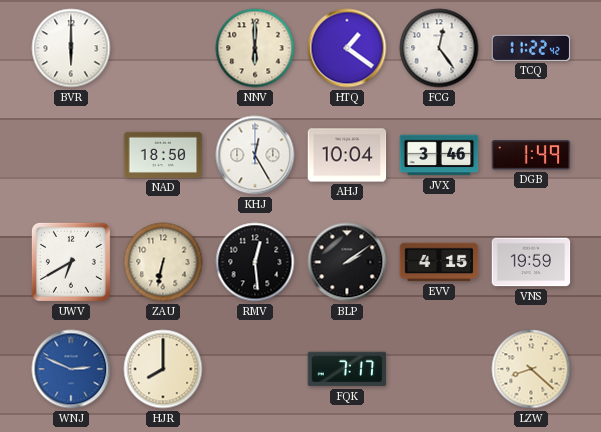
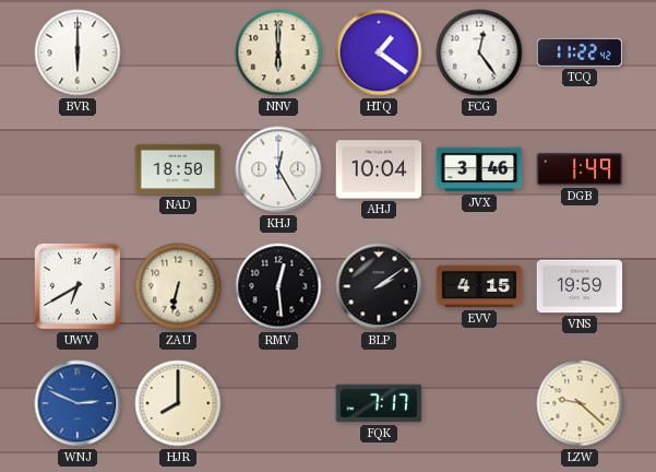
LZW: 8:22 -> 9:22
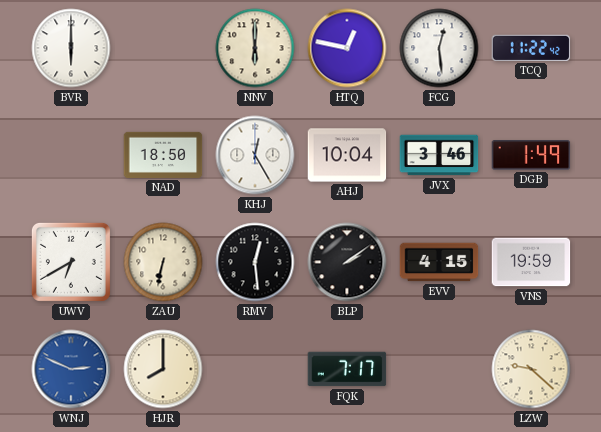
HTQ: 1:21 -> 12:47
FCG: 12:24 -> 12:29
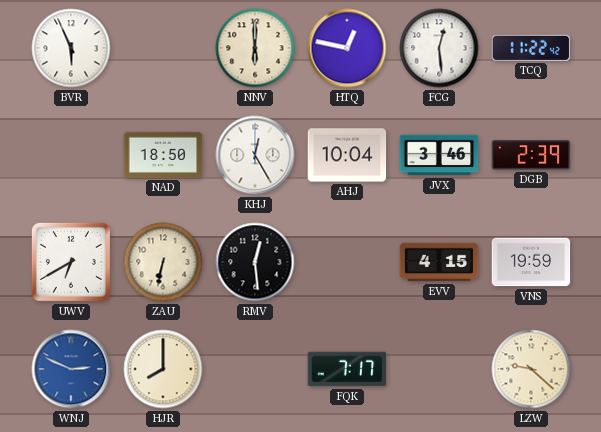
BVR: 6:00 -> 5:56
DGB: 1:49 -> 2:39
BLP: 2:09 -> none
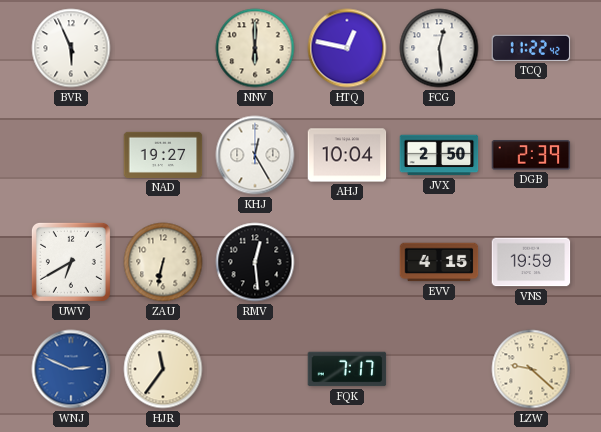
NAD: 18:50 -> 19:27
JVX: 3:46 -> 2:50
HJR: 8:00 -> 11:36
